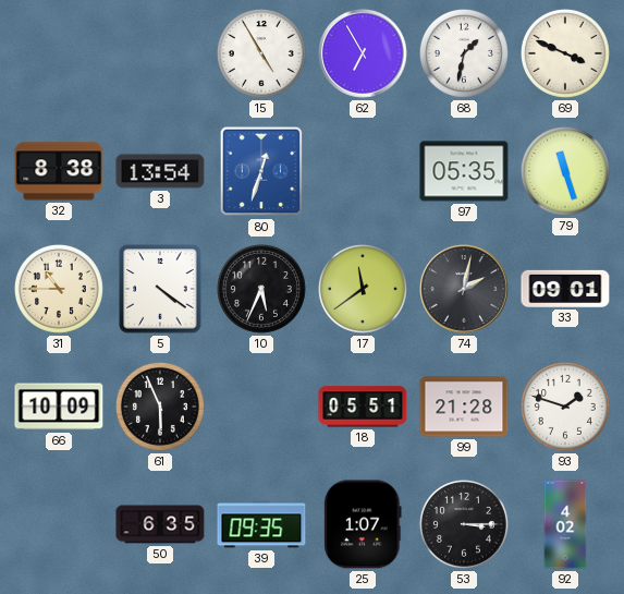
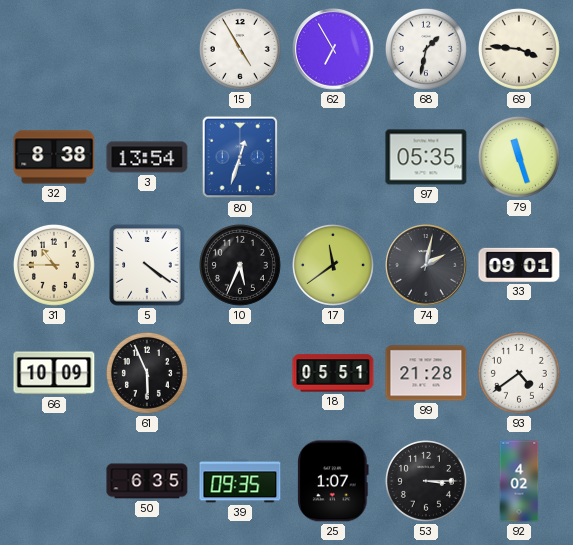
69: 3:49 -> 3:46
93: 1:48 -> 4:39
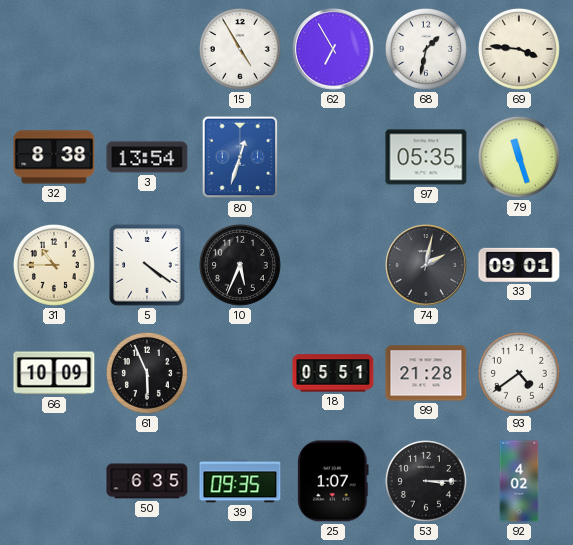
17: 11:39 -> none
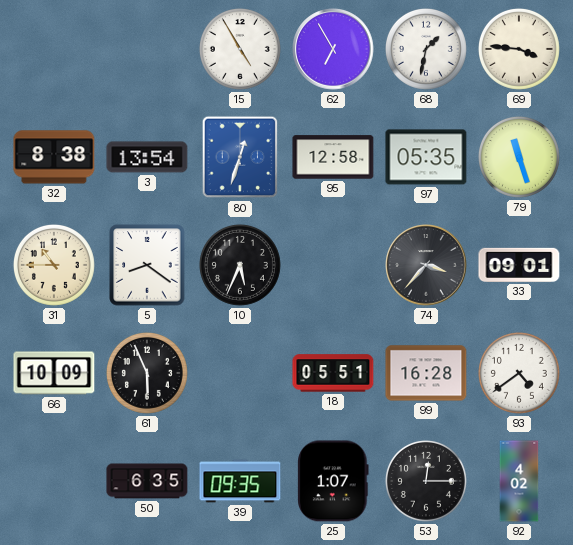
95: none -> 12:58
5: 4:21 -> 8:21
74: 2:02 -> 3:37
99: 21:28 -> 16:28
53: 3:15 -> 12:15
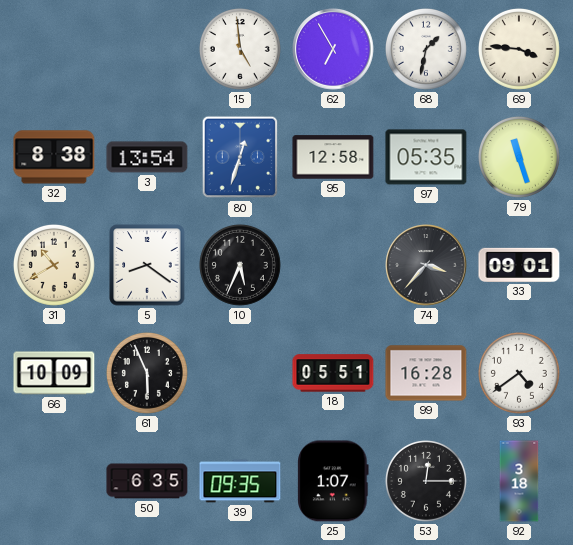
15: 4:55 -> 4:59
31: 10:45 -> 10:40
92: 4:02 -> 3:18
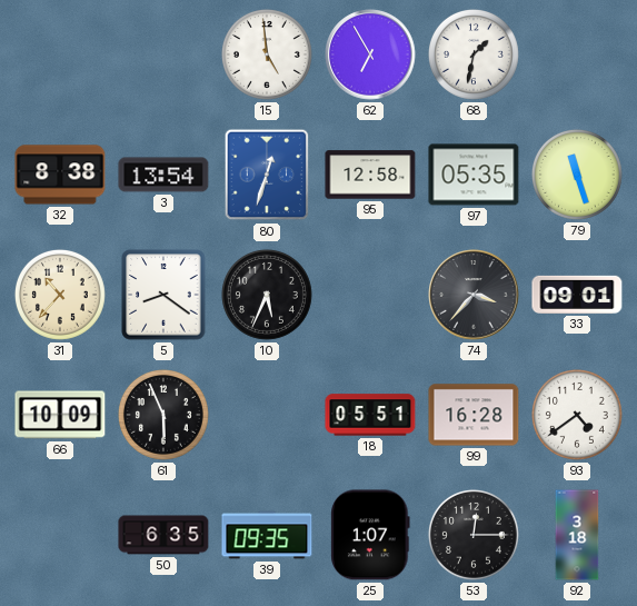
69: 3:46 -> none
31: 10:40 -> 10:37
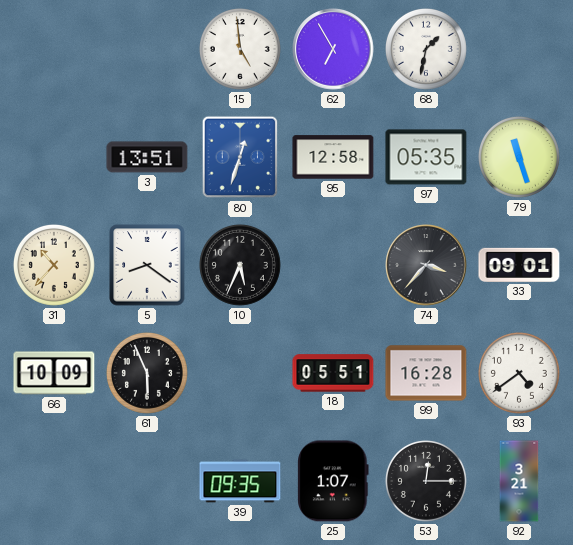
32: 8:38 -> none
3: 13:54 -> 13:51
50: 6:35 -> none
92: 3:18 -> 3:21
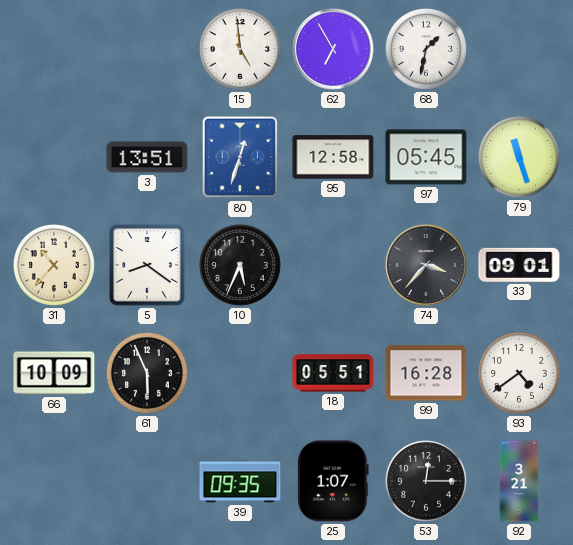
97: 05:35 -> 05:45
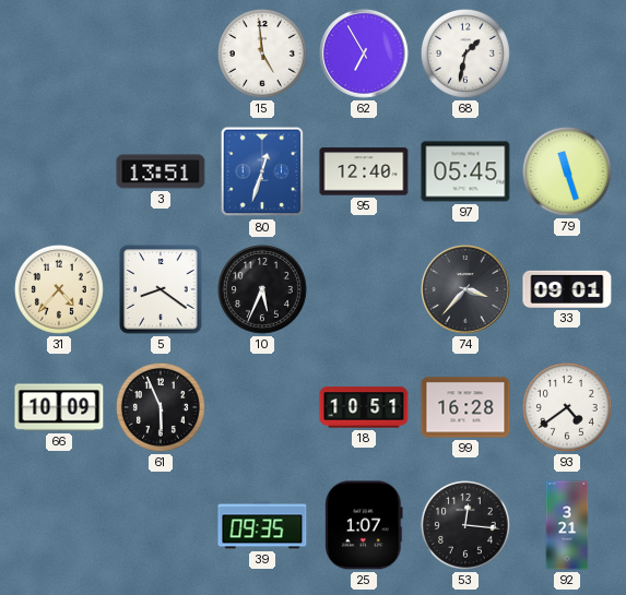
95: 12:58 -> 12:40
31: 10:37 -> 4:37
18: 05:51 -> 10:51
53: 12:15 -> 12:16
